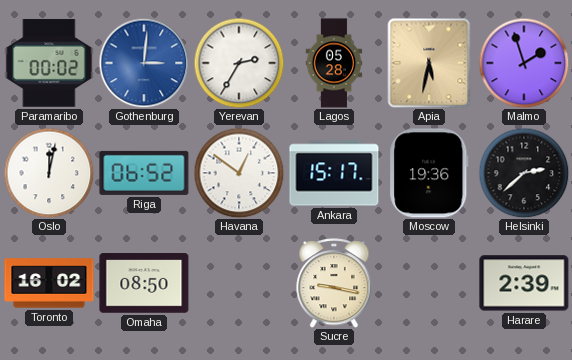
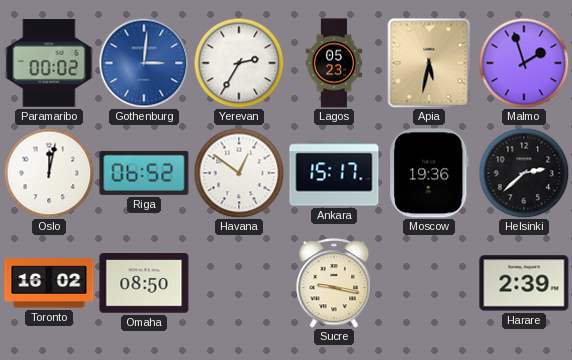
Lagos: 05:28 -> 05:23
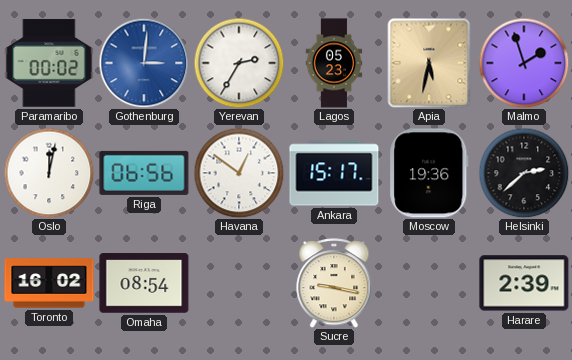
Riga: 06:52 -> 06:56
Omaha: 08:50 -> 08:54
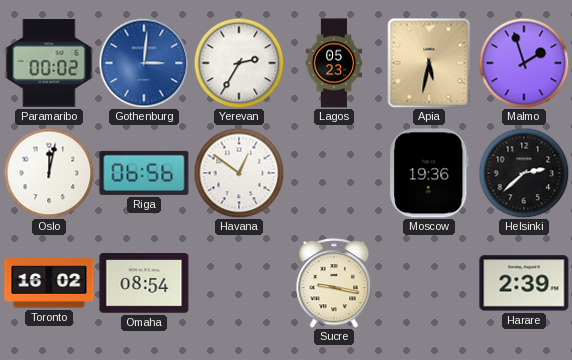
Ankara: 15:17 -> none
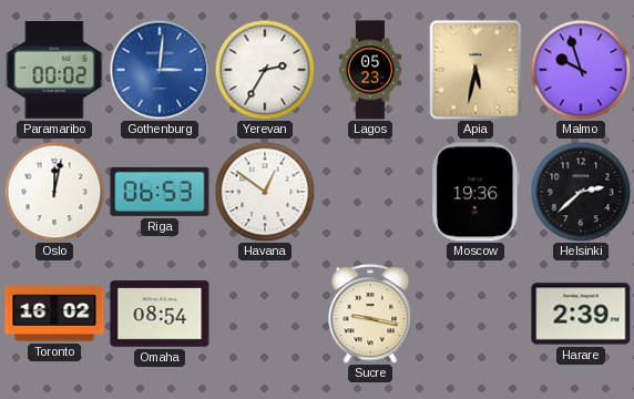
Malmo: 1:57 -> 9:57
Riga: 06:56 -> 06:53
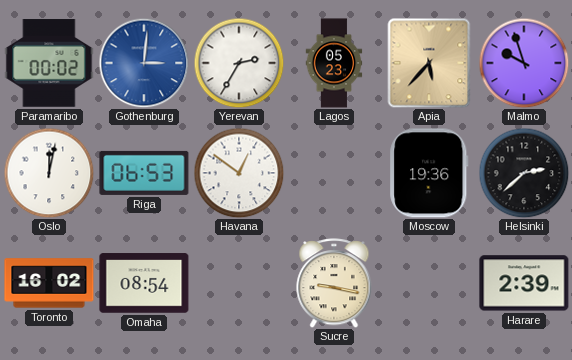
Apia: 5:32 -> 5:37
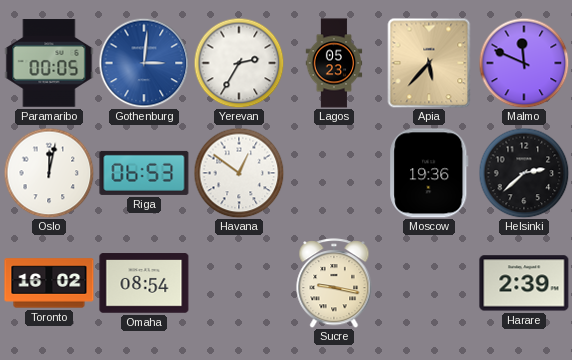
Paramaribo: 00:02 -> 00:05
Malmo: 9:57 -> 11:49
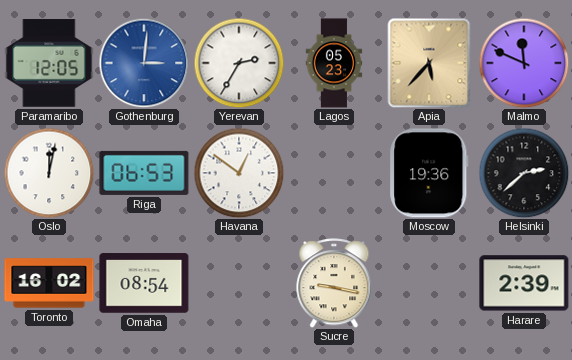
Paramaribo: 00:05 -> 12:05
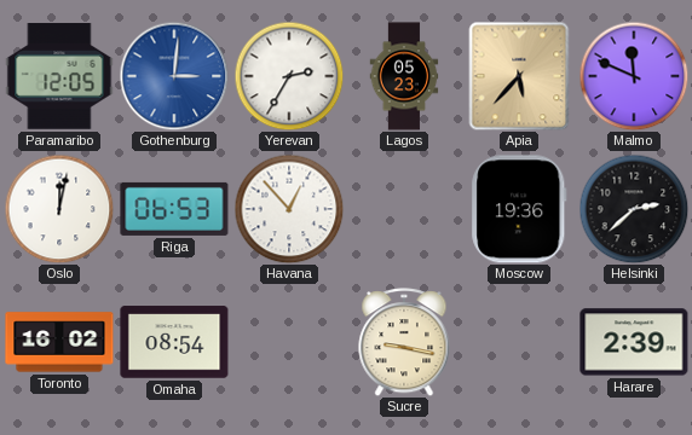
Havana: 12:51 -> 12:53
